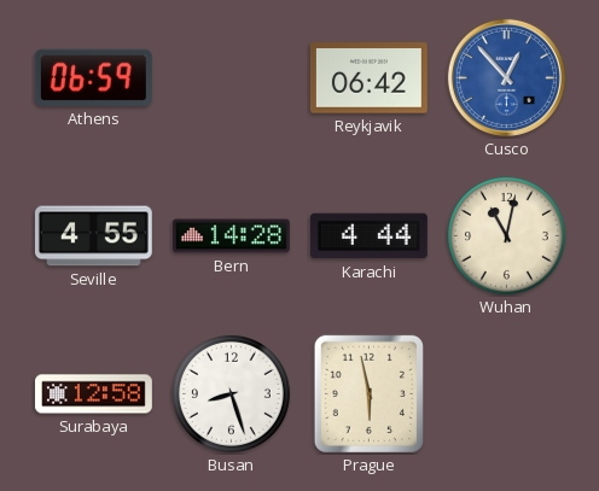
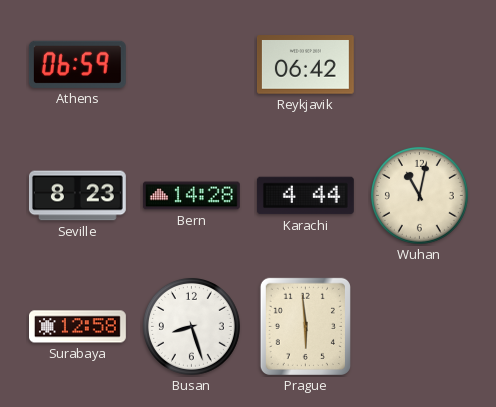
Cusco: 12:53 -> none
Seville: 4:55 -> 8:23
Prague: 5:58 -> 5:59
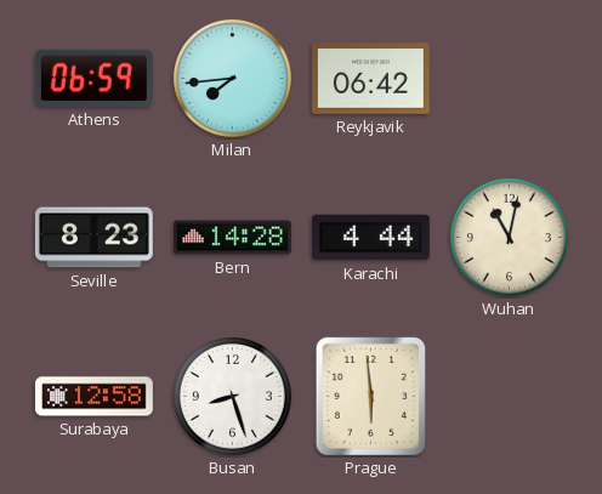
Milan: none -> 7:44
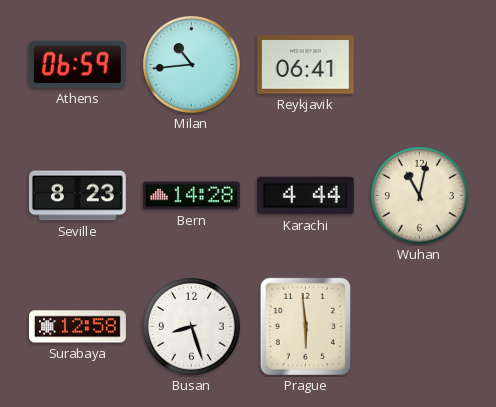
Milan: 7:44 -> 10:44
Reykjavik: 06:42 -> 06:41
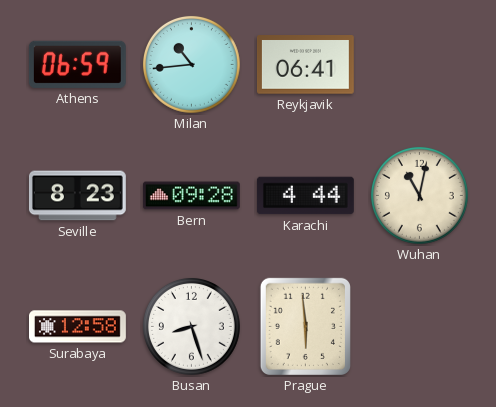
Bern: 14:28 -> 09:28
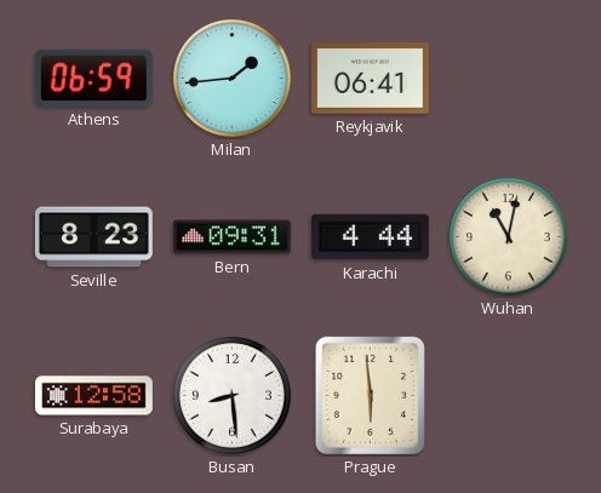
Milan: 10:44 -> 1:44
Bern: 09:28 -> 09:31
Busan: 8:27 -> 8:29
